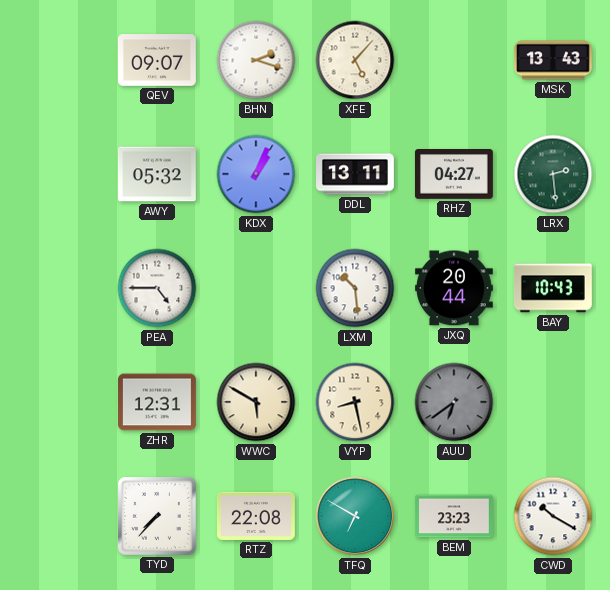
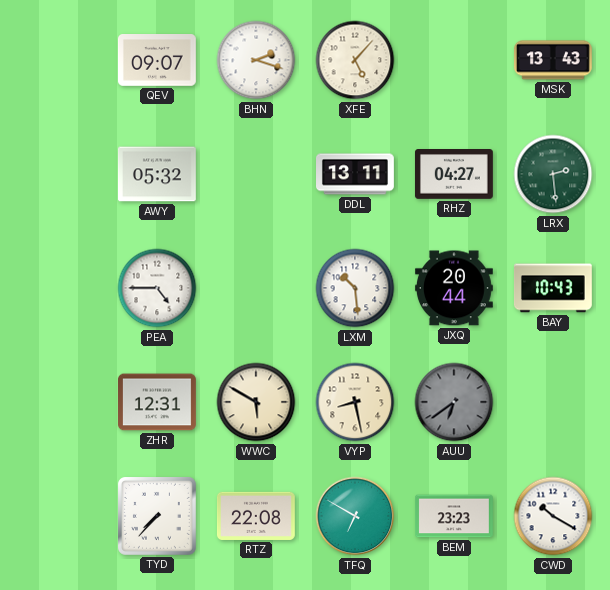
KDX: 1:04 -> none
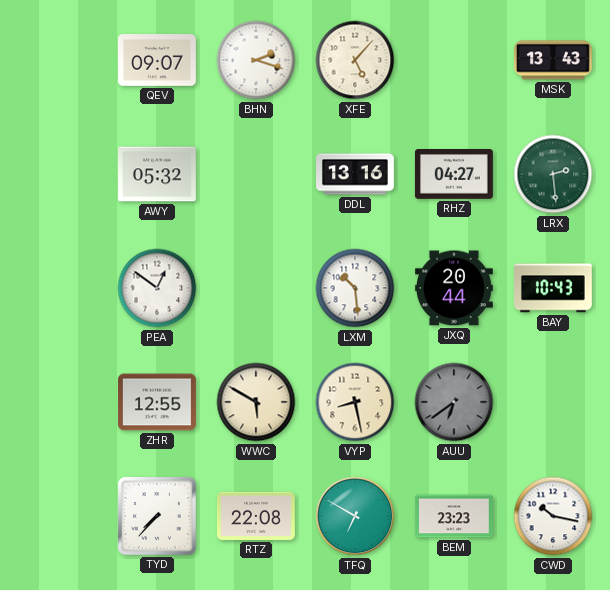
DDL: 13:11 -> 13:16
PEA: 4:45 -> 12:51
ZHR: 12:31 -> 12:55
CWD: 10:20 -> 10:17
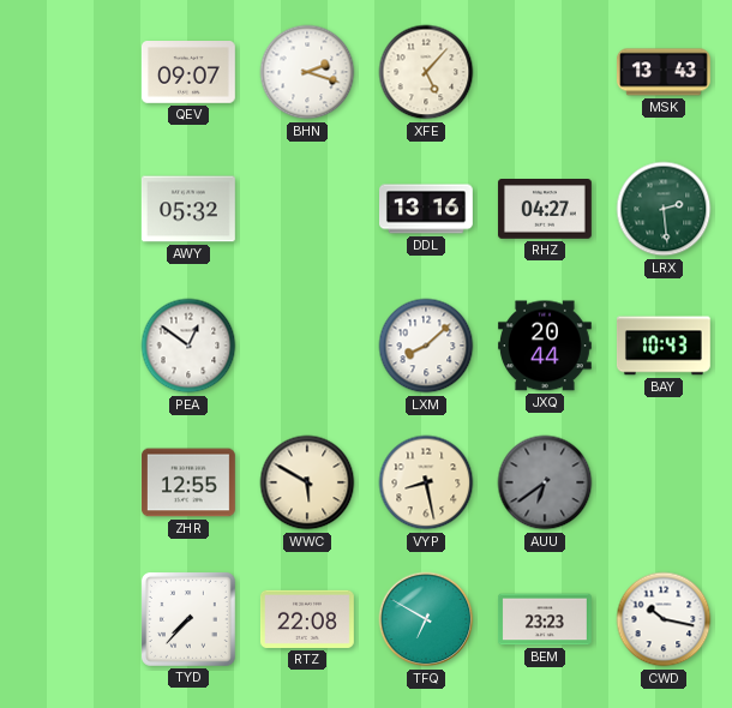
LXM: 10:29 -> 8:08
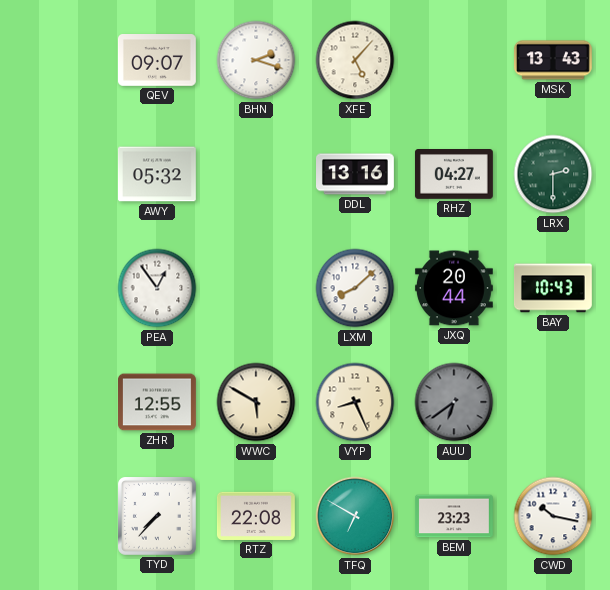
LRX: 2:29 -> 2:30
PEA: 12:51 -> 12:54
VYP: 8:28 -> 8:26
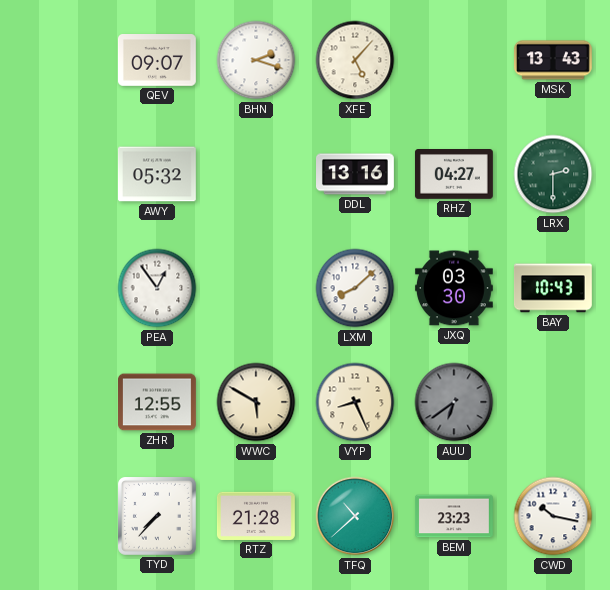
JXQ: 20:44 -> 03:30
RTZ: 22:08 -> 21:28
TFQ: 6:50 -> 10:38
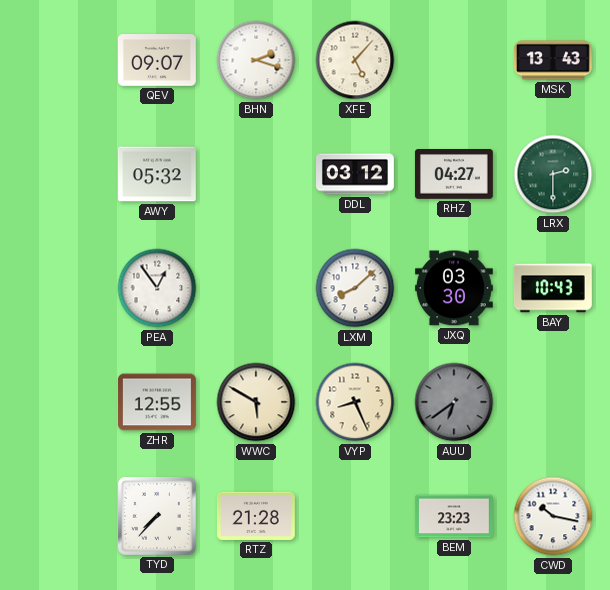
DDL: 13:16 -> 03:12
TFQ: 10:38 -> none
